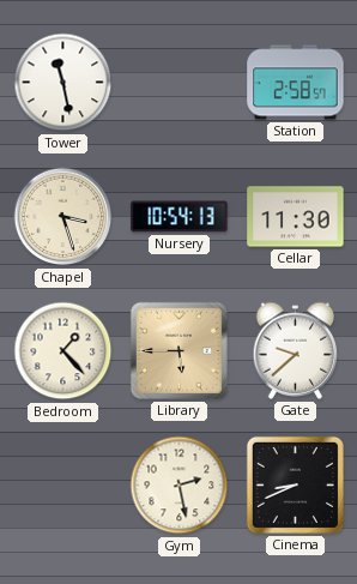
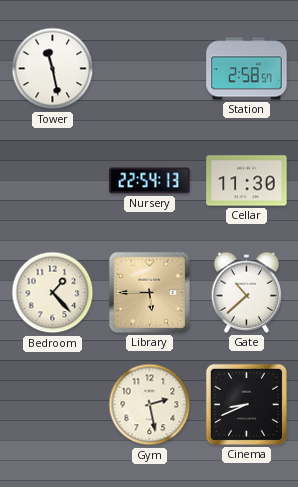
Chapel: 3:27 -> none
Nursery: 10:54 -> 22:54
Gate: 9:38 -> 10:38
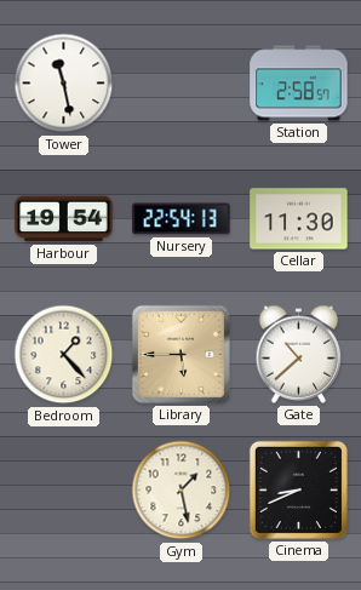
Harbour: none -> 19:54
Gym: 2:28 -> 1:28
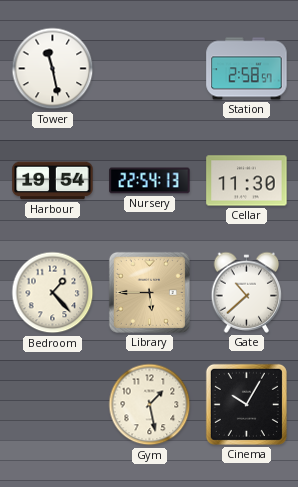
Cinema: 8:41 -> 10:05
